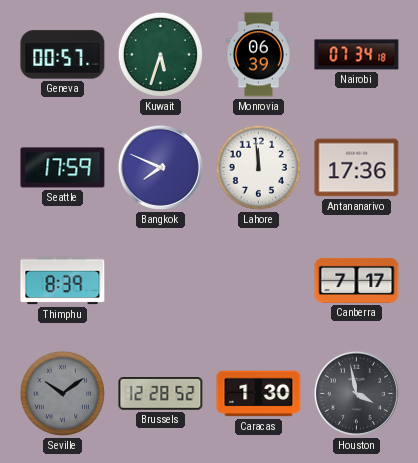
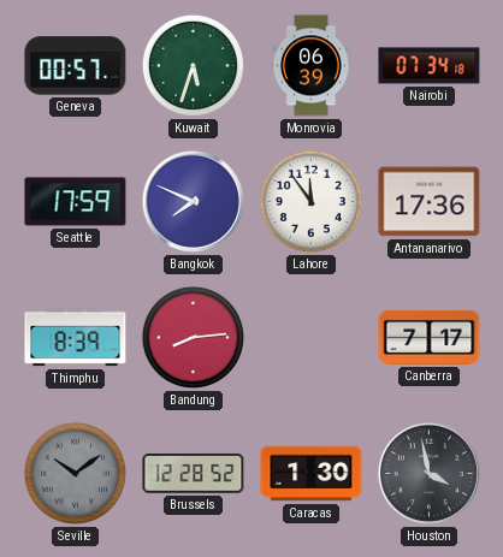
Lahore: 11:59 -> 11:54
Bandung: none -> 8:14
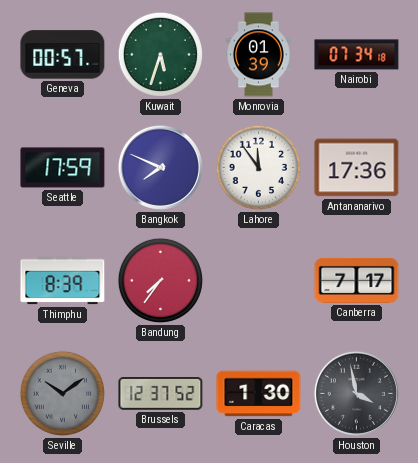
Monrovia: 06:39 -> 01:39
Bandung: 8:14 -> 7:36
Brussels: 12:28 -> 12:37
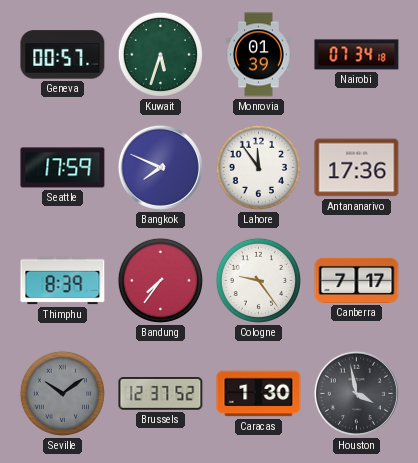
Cologne: none -> 9:24
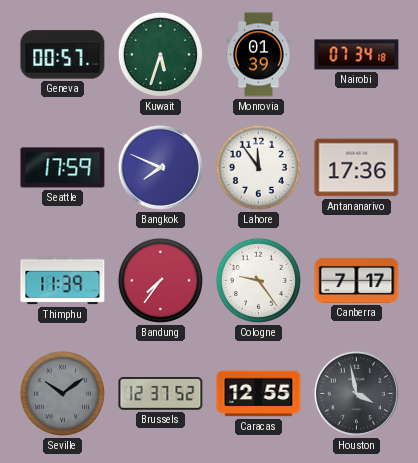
Thimphu: 8:39 -> 11:39
Caracas: 1:30 -> 12:55
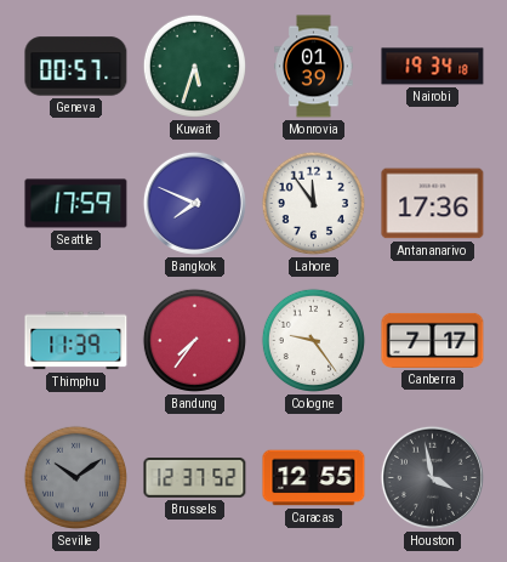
Nairobi: 07:34 -> 19:34
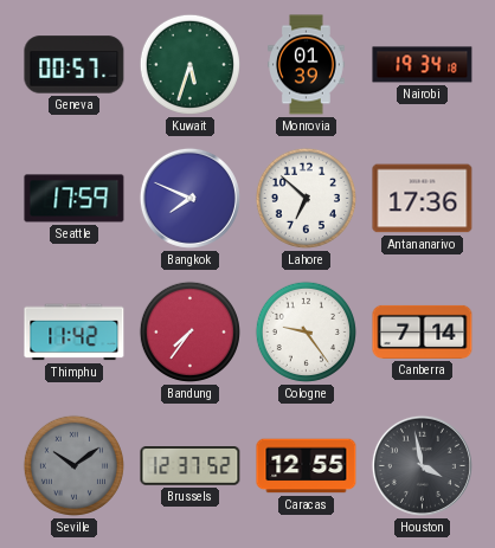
Lahore: 11:54 -> 6:52
Thimphu: 11:39 -> 11:42
Canberra: 7:17 -> 7:14
